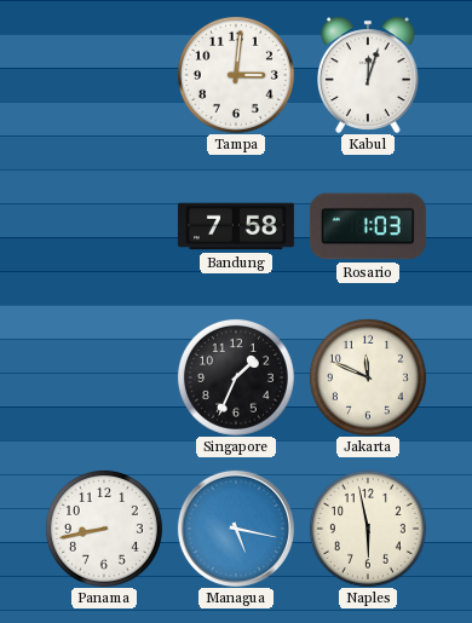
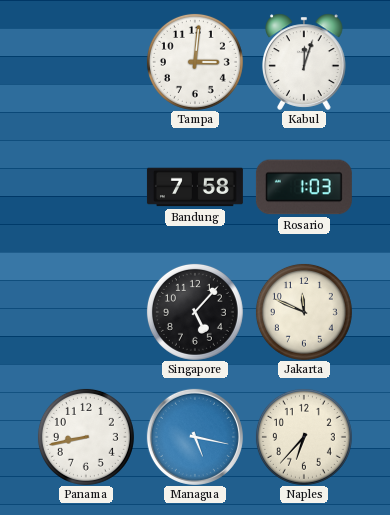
Singapore: 1:34 -> 5:07
Naples: 5:58 -> 6:37
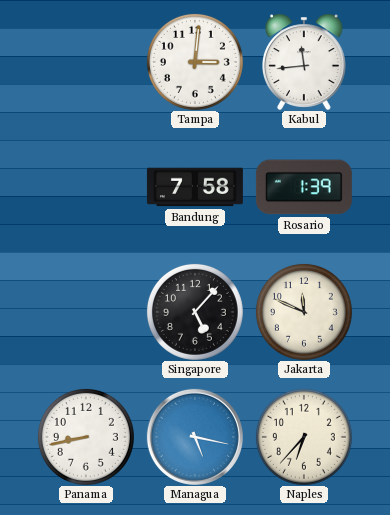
Kabul: 12:03 -> 11:44
Rosario: 1:03 -> 1:39
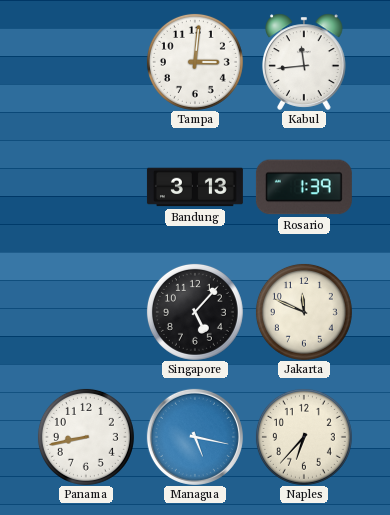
Bandung: 7:58 -> 3:13
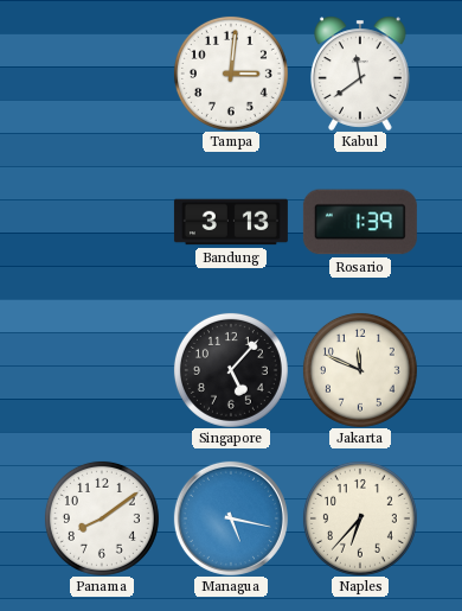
Kabul: 11:44 -> 11:39
Panama: 8:43 -> 8:09
